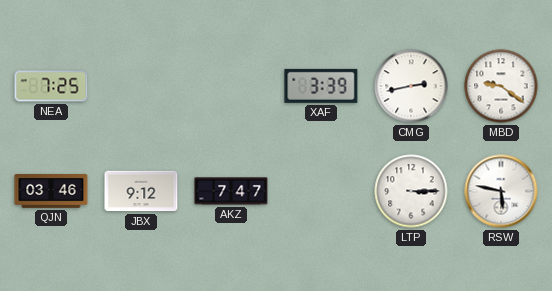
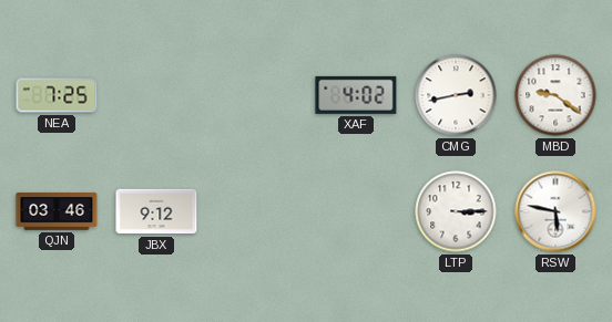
XAF: 3:39 -> 4:02
AKZ: 7:47 -> none
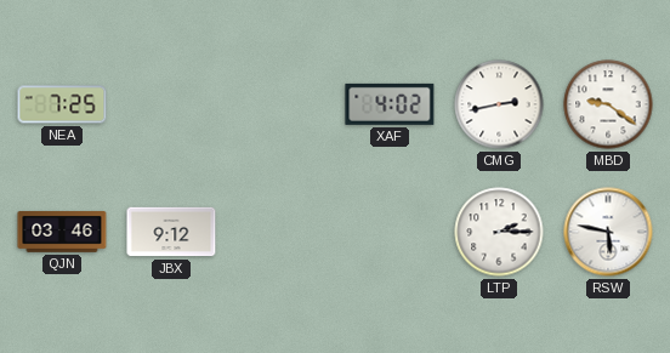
LTP: 3:15 -> 2:15
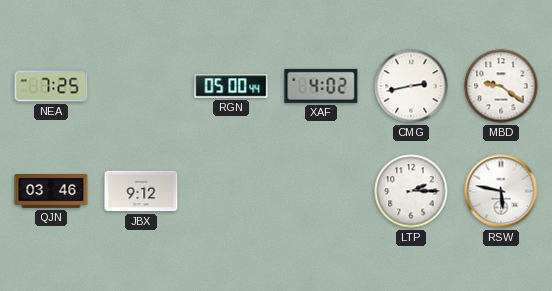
RGN: none -> 05:00
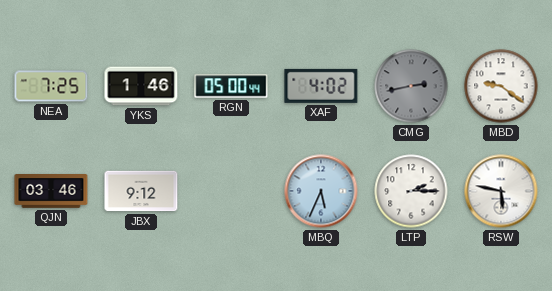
YKS: none -> 1:46
CMG dial: white -> grey
MBQ: none -> 5:34
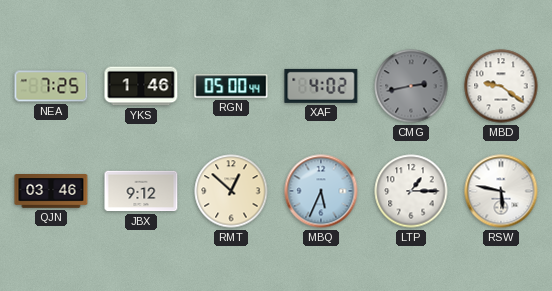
RMT: none -> 12:52
LTP: 2:15 -> 1:15
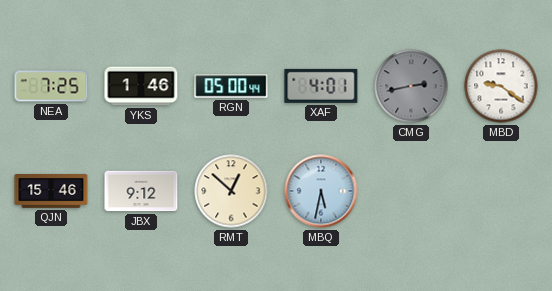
XAF: 4:02 -> 4:01
QJN: 03:46 -> 15:46
MBQ: 5:34 -> 5:32
LTP: 1:15 -> none
RSW: 5:47 -> none
